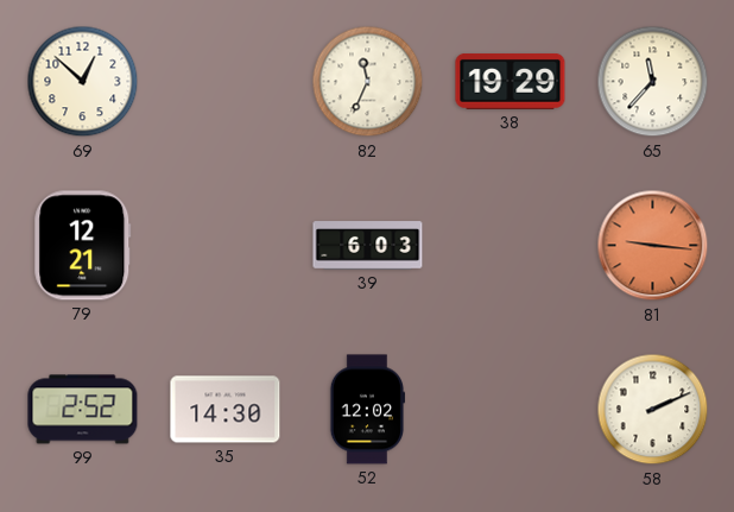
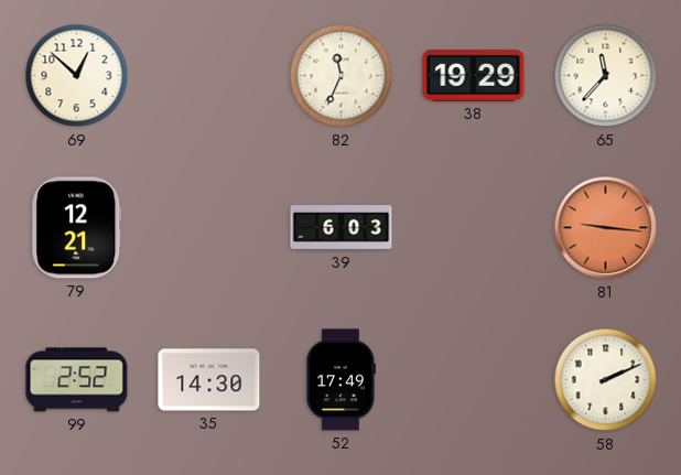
52: 12:02 -> 17:49
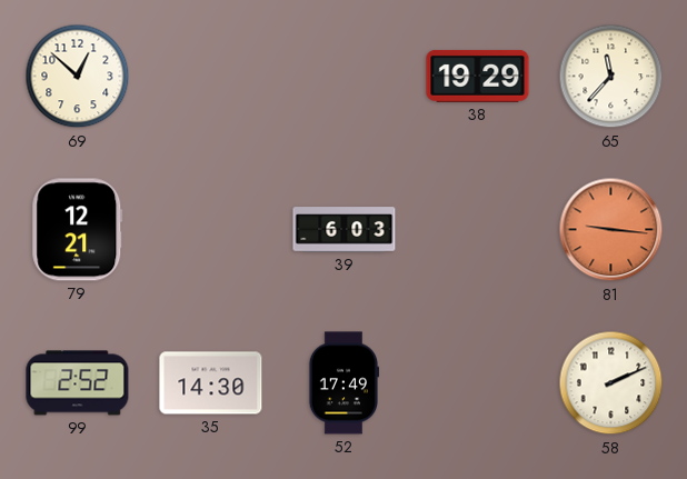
82: 11:34 -> none
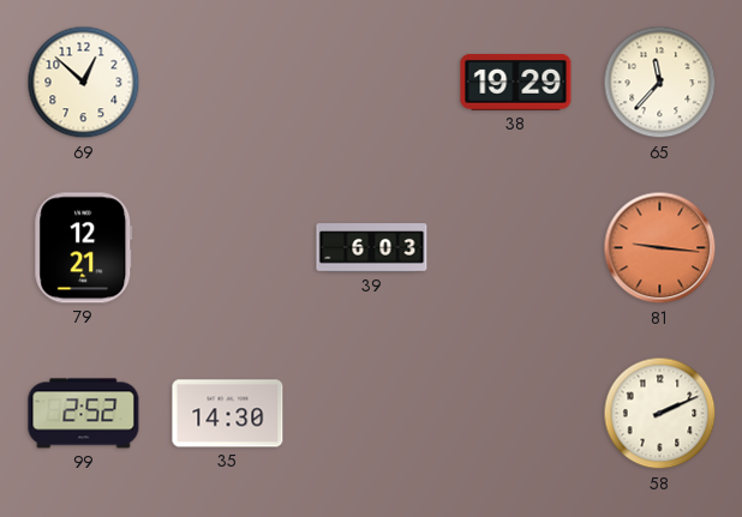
52: 17:49 -> none
